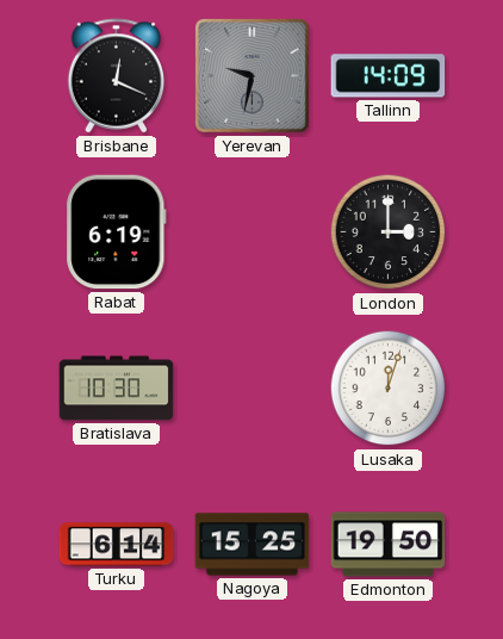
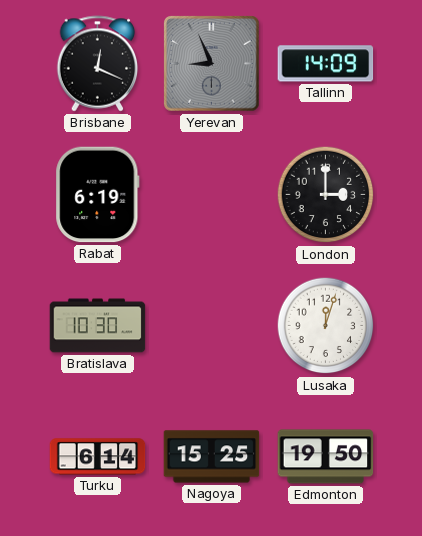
Yerevan: 9:32 -> 8:56
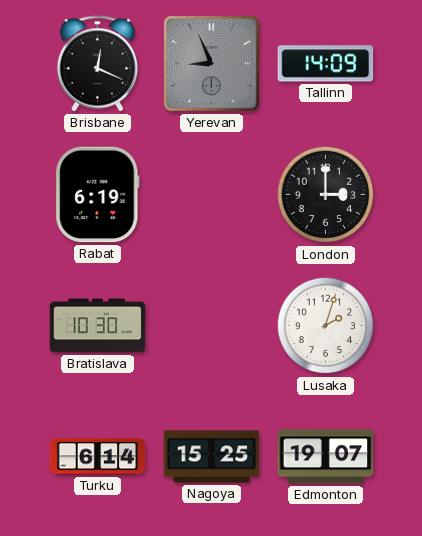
Lusaka: 12:03 -> 2:03
Edmonton: 19:50 -> 19:07
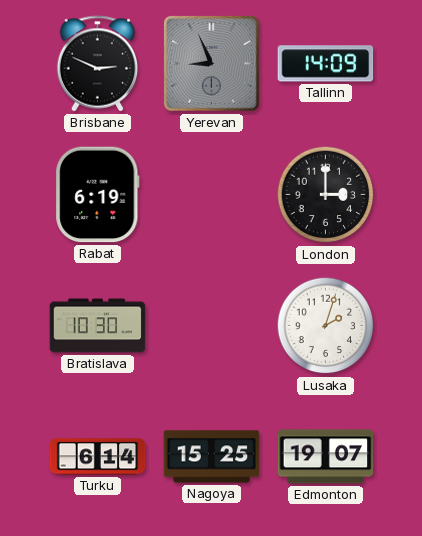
Brisbane: 12:19 -> 2:49
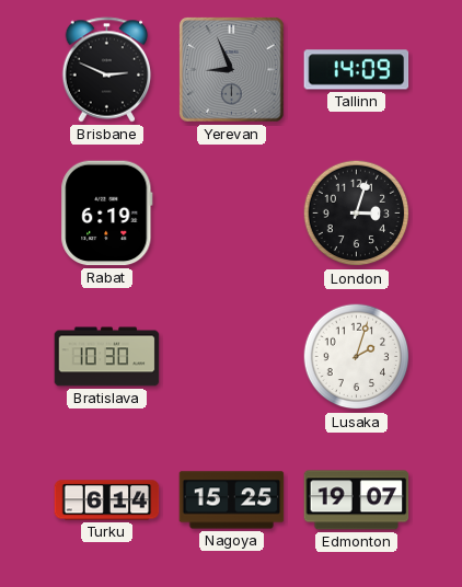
London: 3:00 -> 3:03
